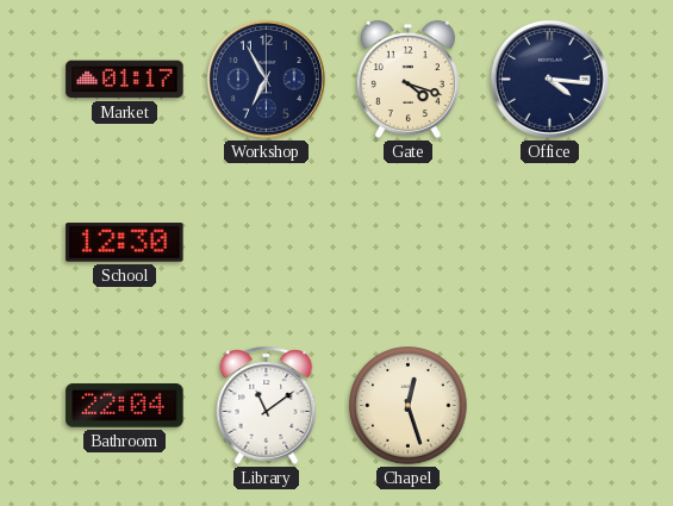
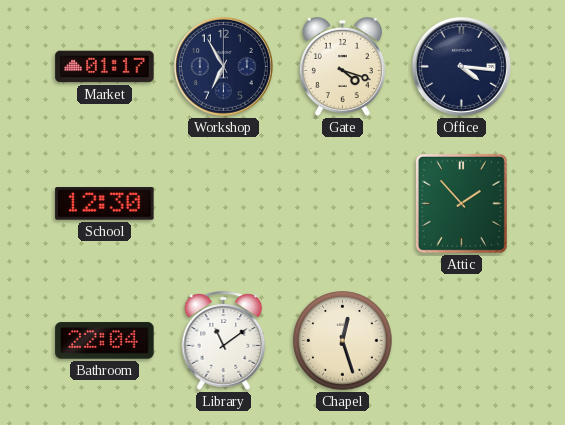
Attic: none -> 1:53
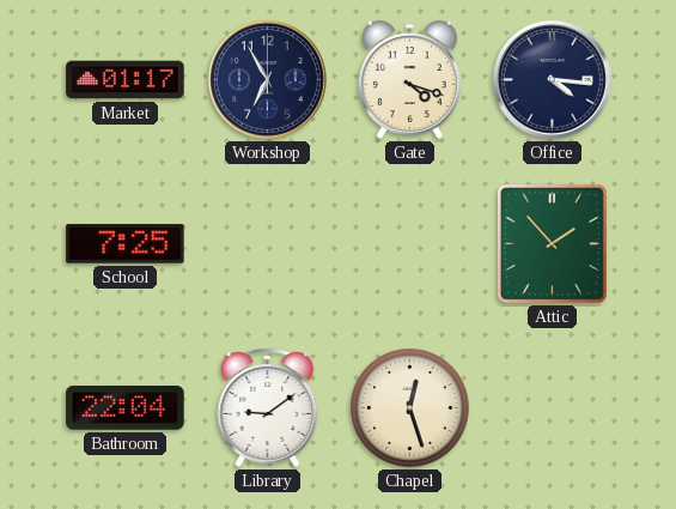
School: 12:30 -> 7:25
Library: 11:09 -> 9:09
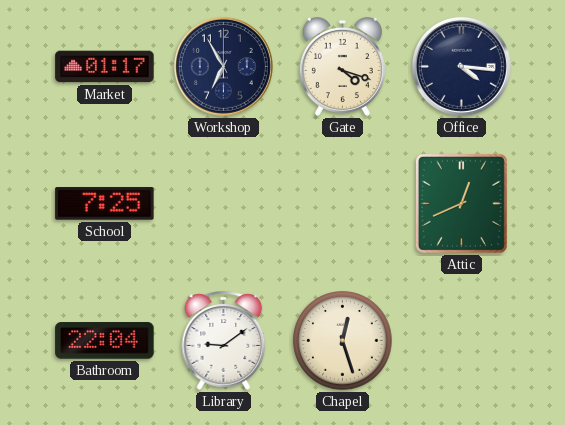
Attic: 1:53 -> 12:41
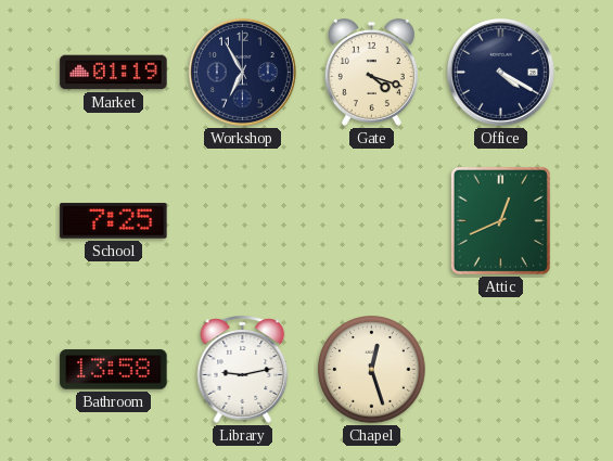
Market: 01:17 -> 01:19
Office: 4:16 -> 4:20
Bathroom: 22:04 -> 13:58
Library: 9:09 -> 9:13
